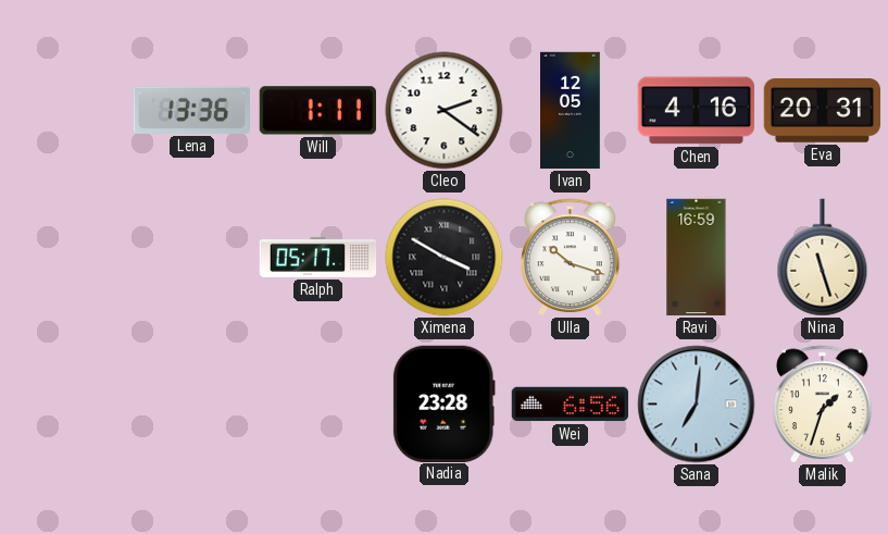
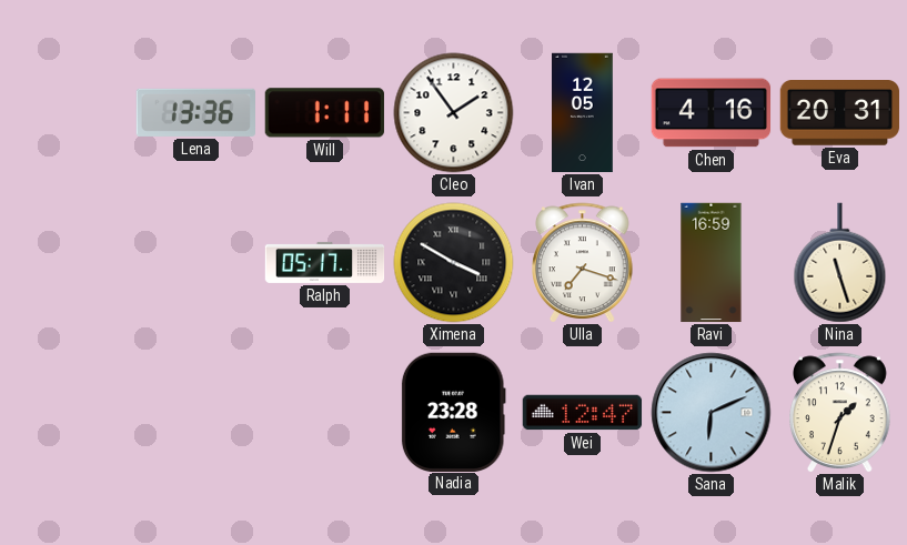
Cleo: 2:21 -> 1:54
Ulla: 10:18 -> 7:18
Wei: 6:56 -> 12:47
Sana: 7:01 -> 6:11
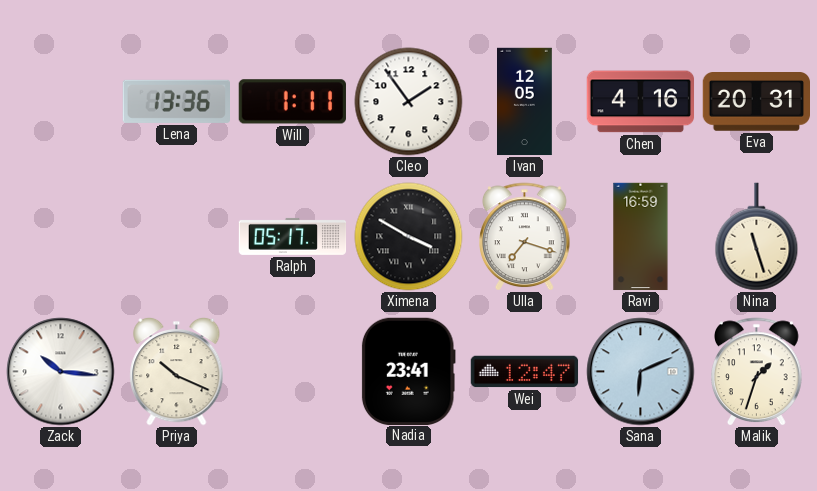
Zack: none -> 10:16
Priya: none -> 10:19
Nadia: 23:28 -> 23:41
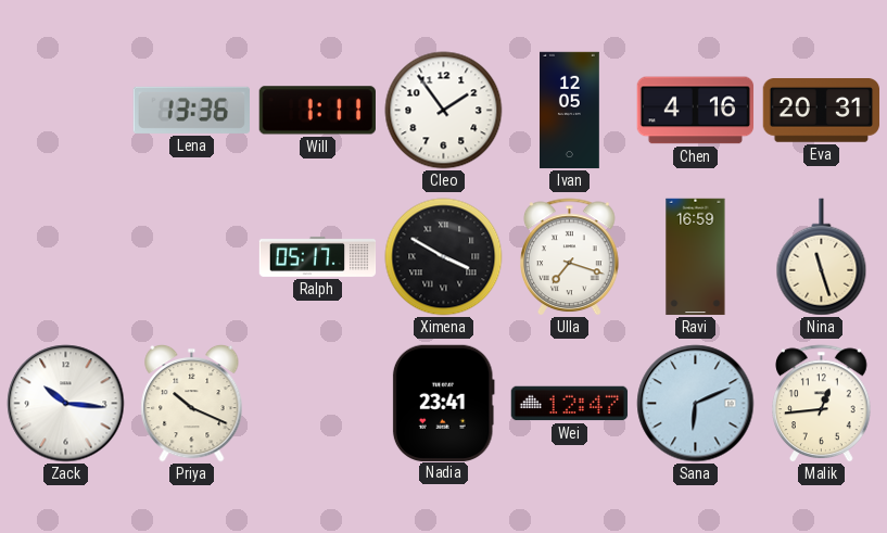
Malik: 1:33 -> 12:44
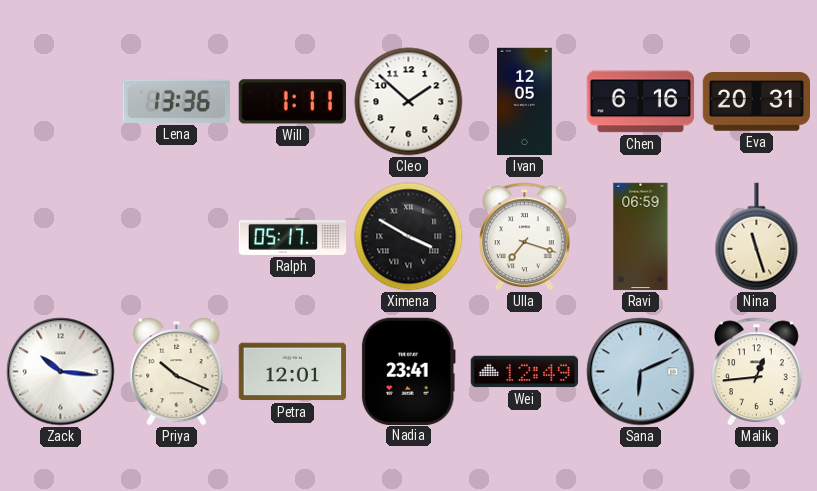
Cleo: 1:54 -> 1:52
Chen: 4:16 -> 6:16
Ravi: 16:59 -> 06:59
Petra: none -> 12:01
Wei: 12:47 -> 12:49
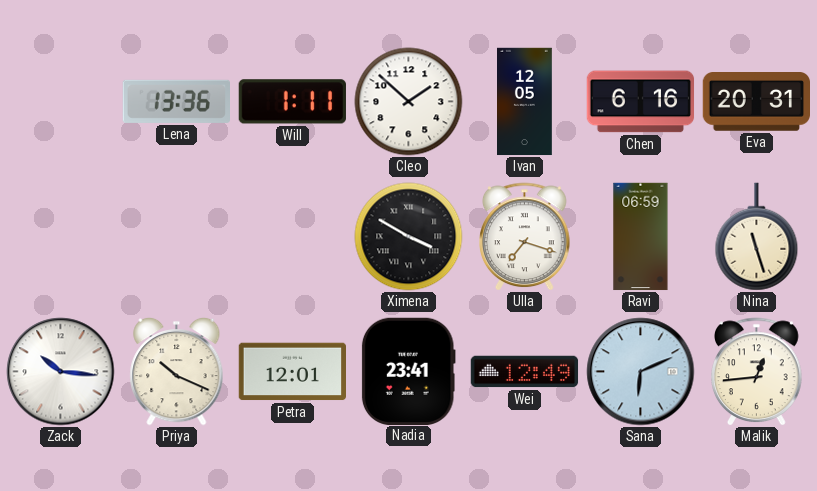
Ralph: 05:17 -> none
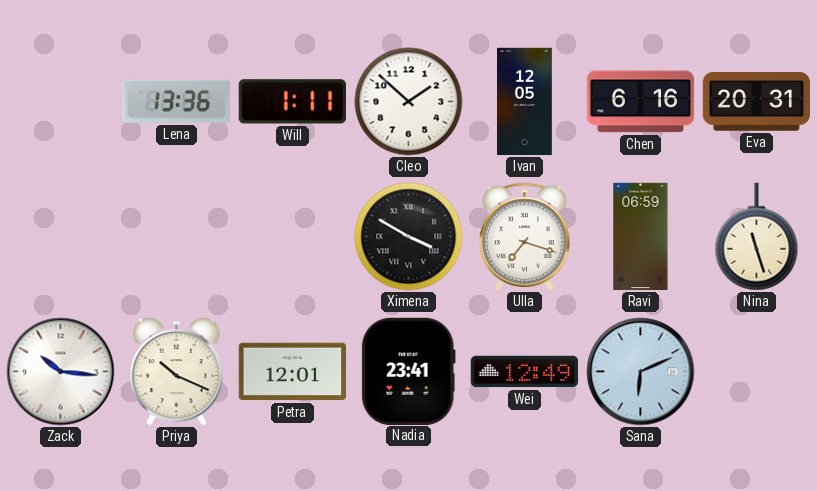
Malik: 12:44 -> none
